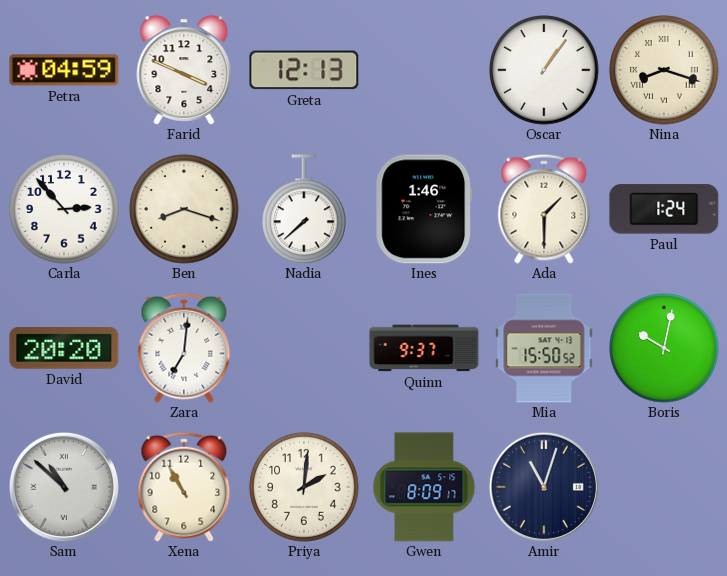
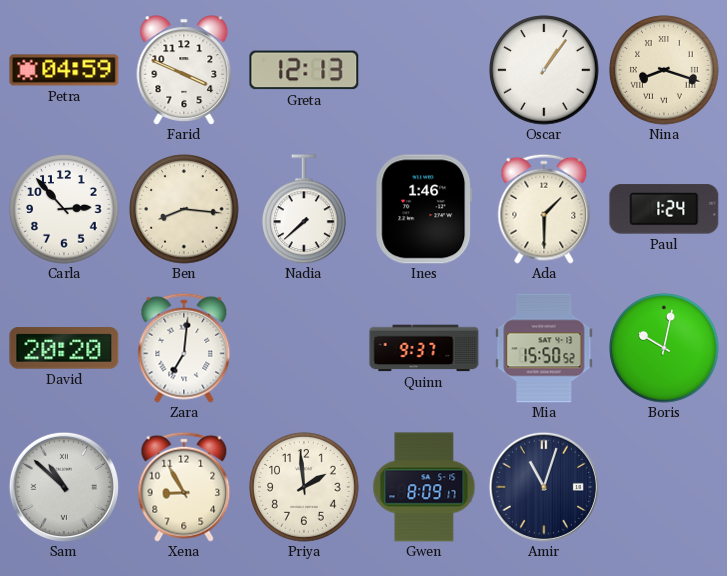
Ben: 8:18 -> 8:16
Xena: 10:55 -> 8:55
Priya: 2:01 -> 1:59
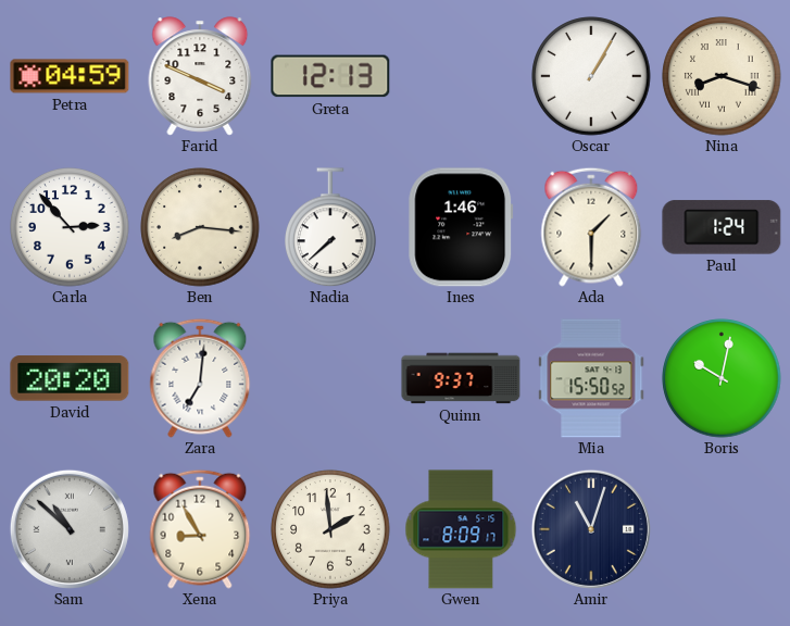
Oscar: 1:06 -> 1:05
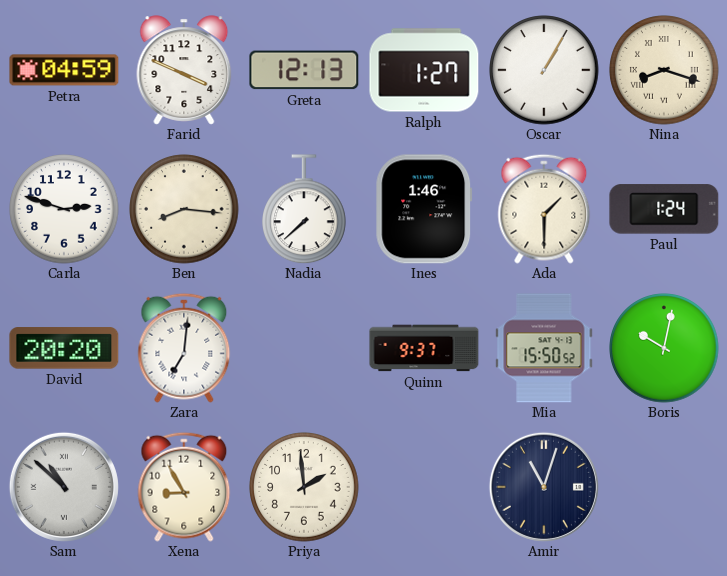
Ralph: none -> 1:27
Carla: 2:53 -> 2:48
Gwen: 8:09 -> none
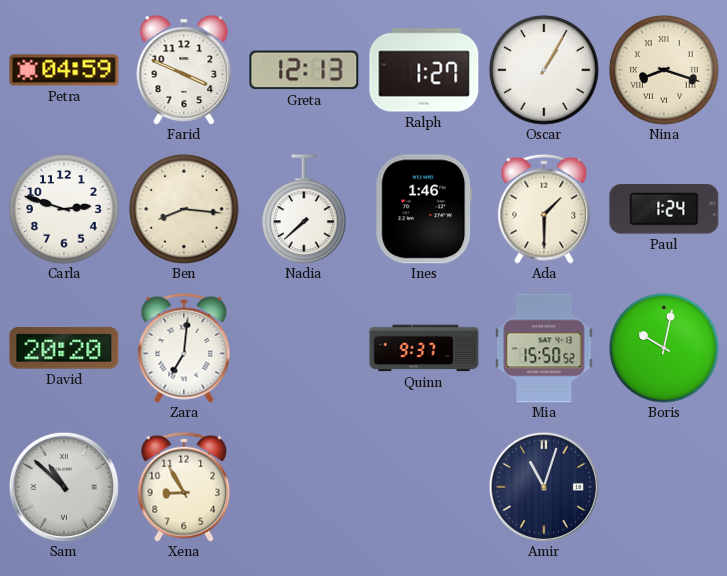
Priya: 1:59 -> none
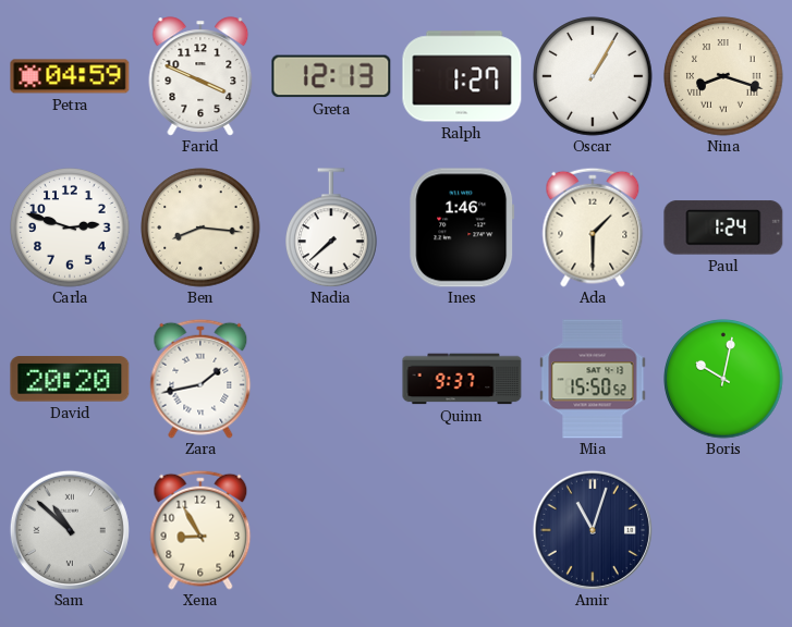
Zara: 7:01 -> 1:43
